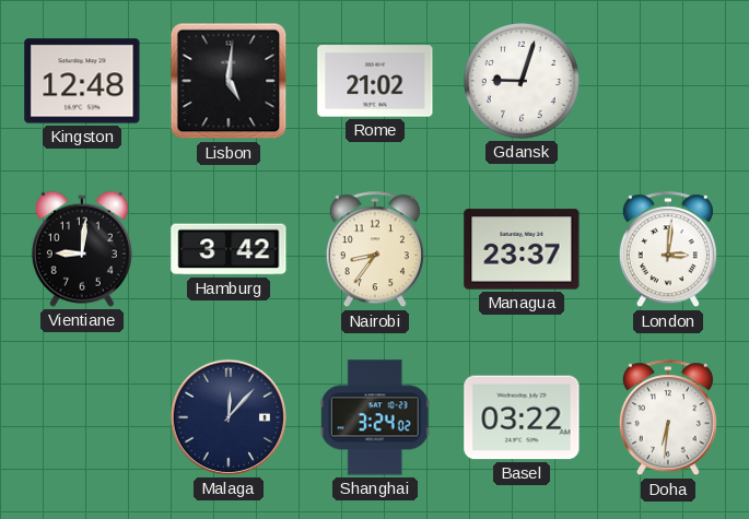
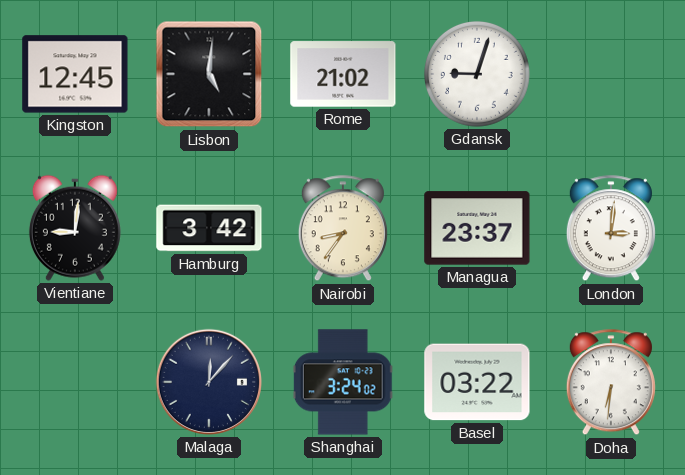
Kingston: 12:48 -> 12:45
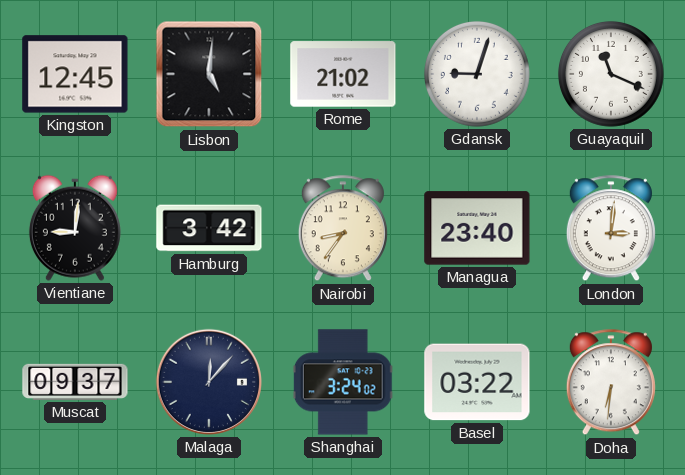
Guayaquil: none -> 11:19
Managua: 23:37 -> 23:40
Muscat: none -> 09:37
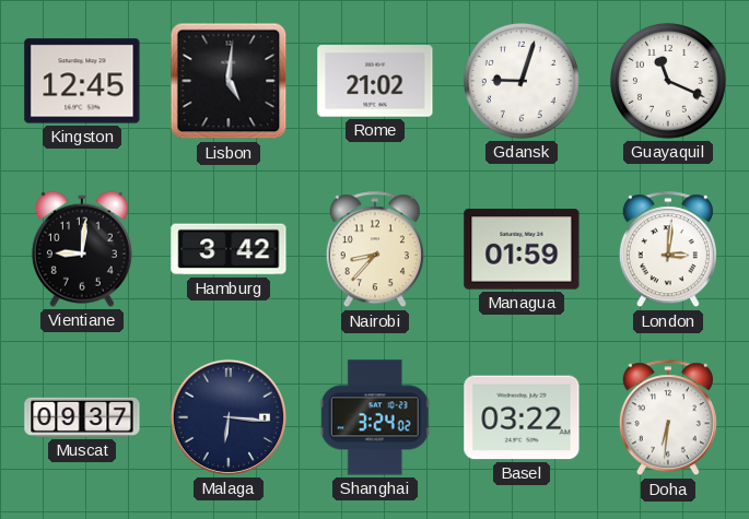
Nairobi: 8:36 -> 8:37
Managua: 23:40 -> 01:59
Malaga: 12:07 -> 6:16
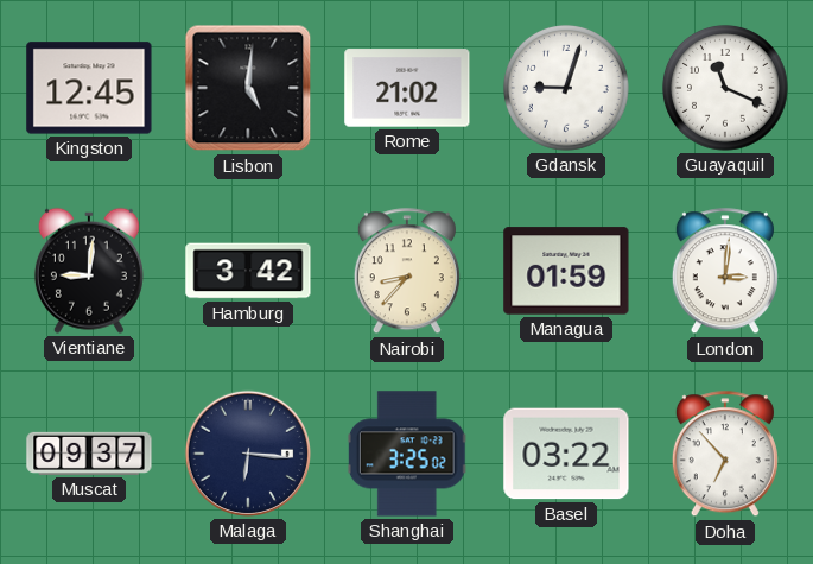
Shanghai: 3:24 -> 3:25
Doha: 6:31 -> 6:53
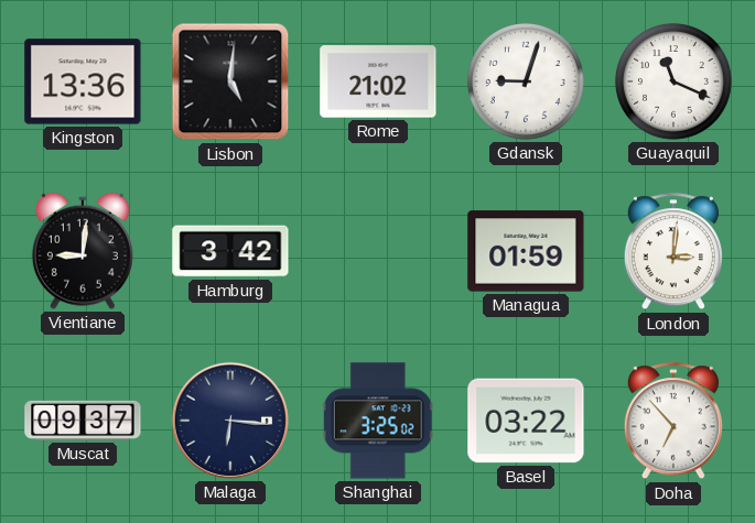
Kingston: 12:45 -> 13:36
Nairobi: 8:37 -> none
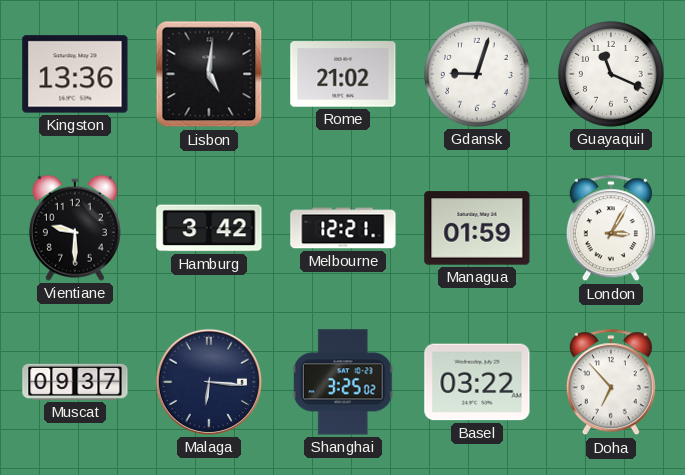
Vientiane: 9:01 -> 9:30
Melbourne: none -> 12:21
London: 3:01 -> 3:05
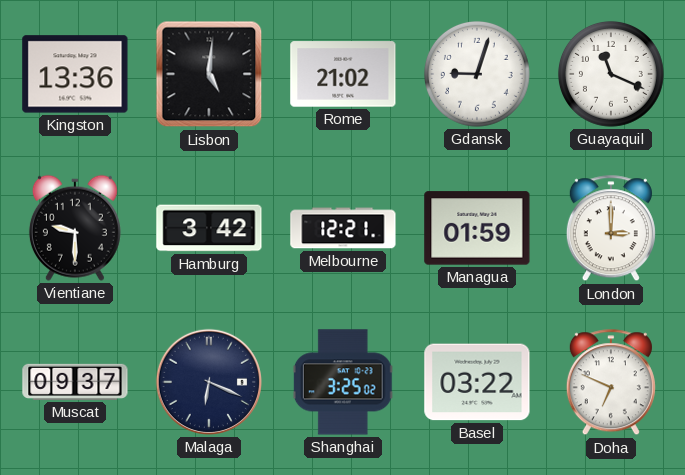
London: 3:05 -> 3:00
Malaga: 6:16 -> 6:19
Doha: 6:53 -> 6:49
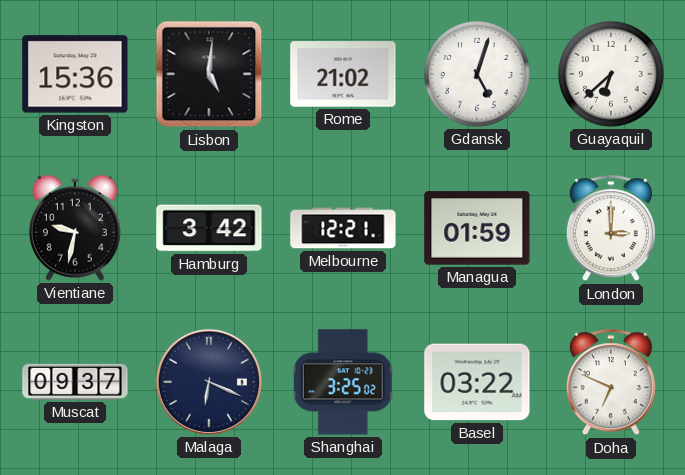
Kingston: 13:36 -> 15:36
Gdansk: 9:03 -> 5:03
Guayaquil: 11:19 -> 6:38
Vientiane: 9:30 -> 9:32
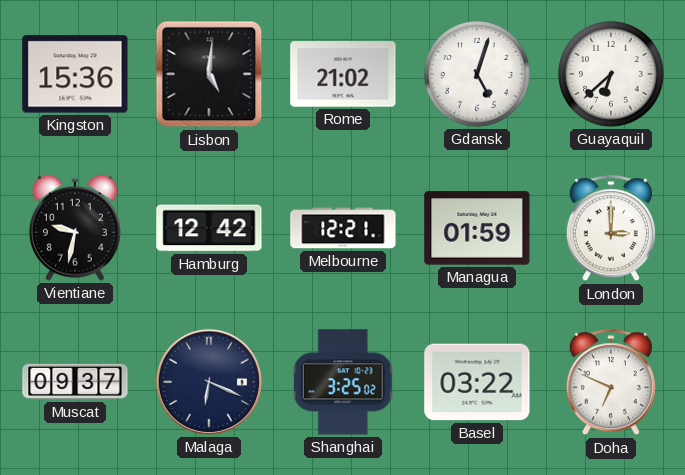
Hamburg: 3:42 -> 12:42
